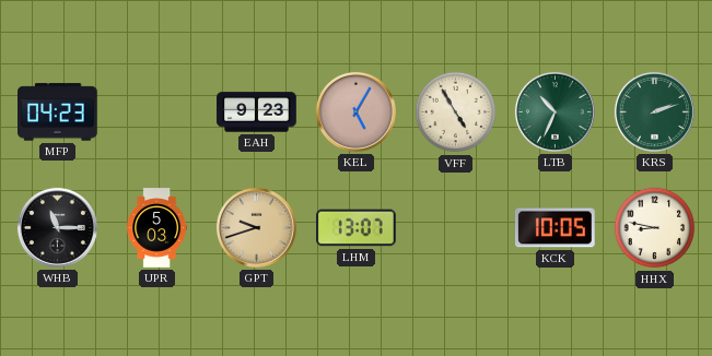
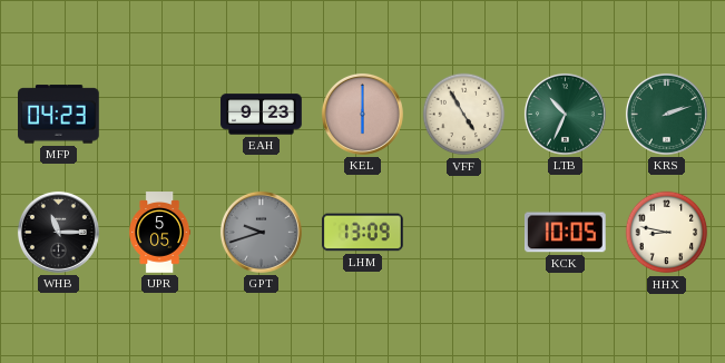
KEL: 5:05 -> 6:00
UPR: 5:03 -> 5:05
GPT dial: champagne -> grey
LHM: 13:07 -> 13:09
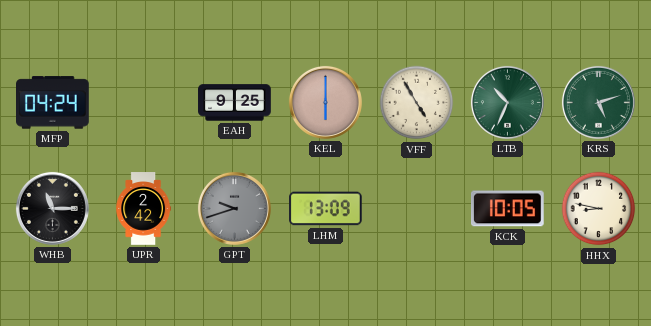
MFP: 04:23 -> 04:24
EAH: 9:23 -> 9:25
KRS: 2:12 -> 5:12
UPR: 5:05 -> 2:42
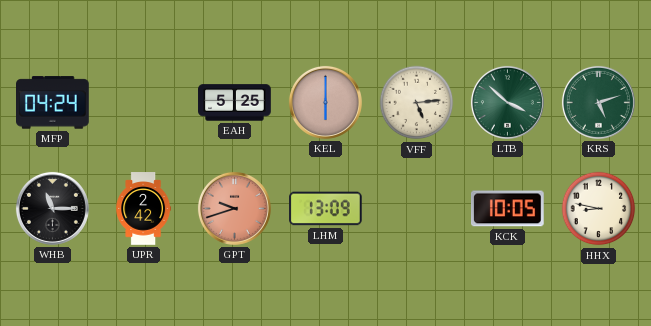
EAH: 9:25 -> 5:25
VFF: 4:55 -> 5:14
LTB: 10:34 -> 3:52
GPT dial: grey -> salmon
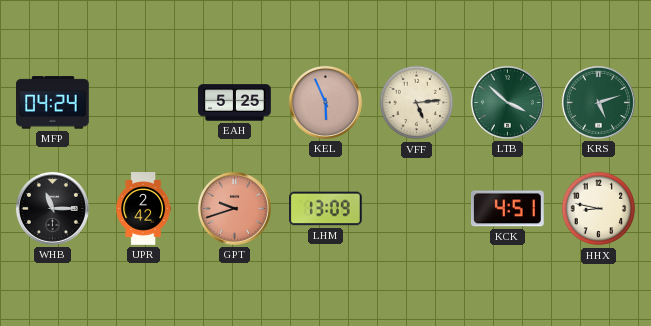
KEL: 6:00 -> 5:56
KCK: 10:05 -> 4:51
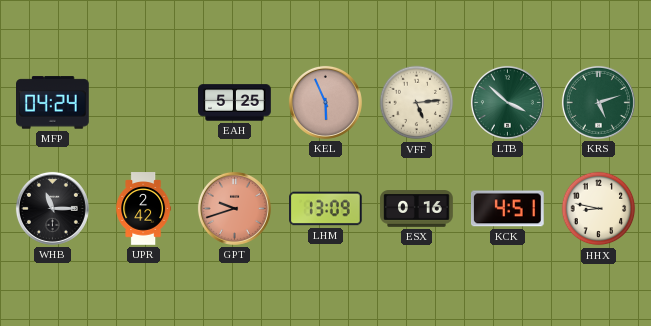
ESX: none -> 0:16
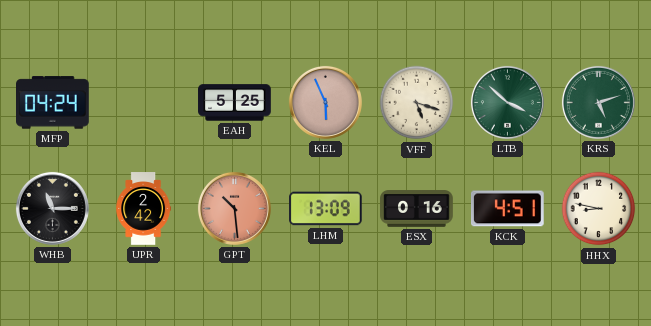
VFF: 5:14 -> 5:18
GPT: 9:42 -> 10:29
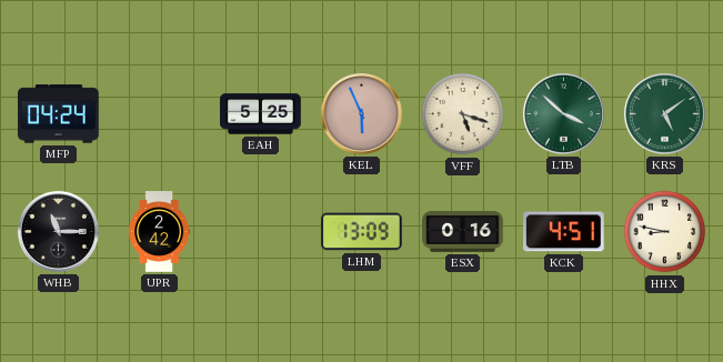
KRS: 5:12 -> 5:09
GPT: 10:29 -> none
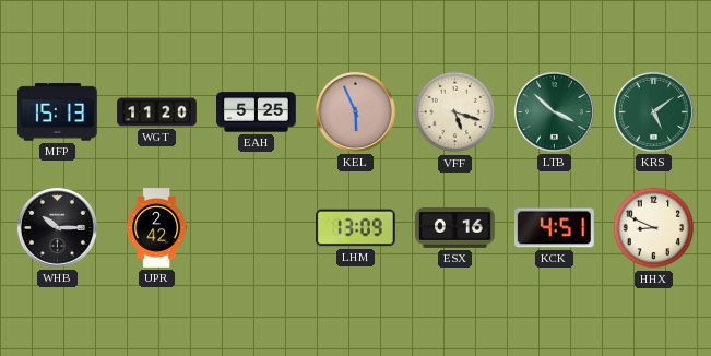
MFP: 04:24 -> 15:13
WGT: none -> 11:20
WHB: 11:15 -> 10:15
HHX: 8:47 -> 8:49
